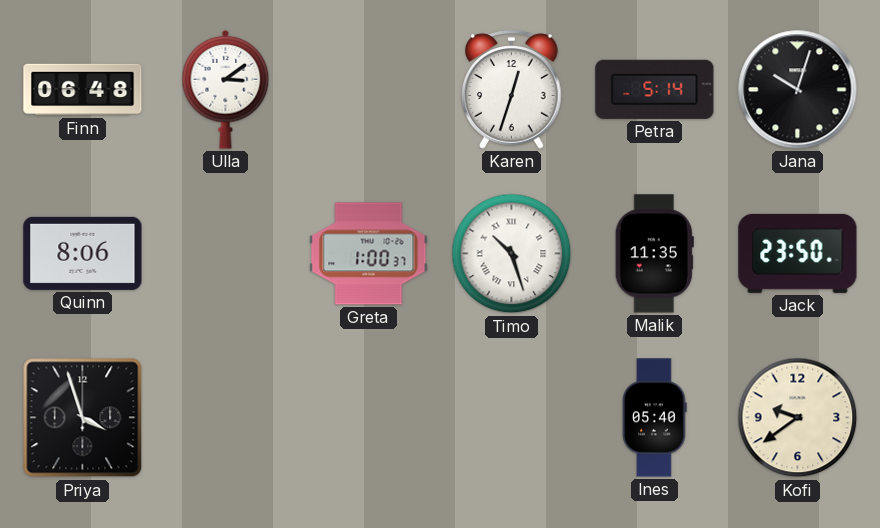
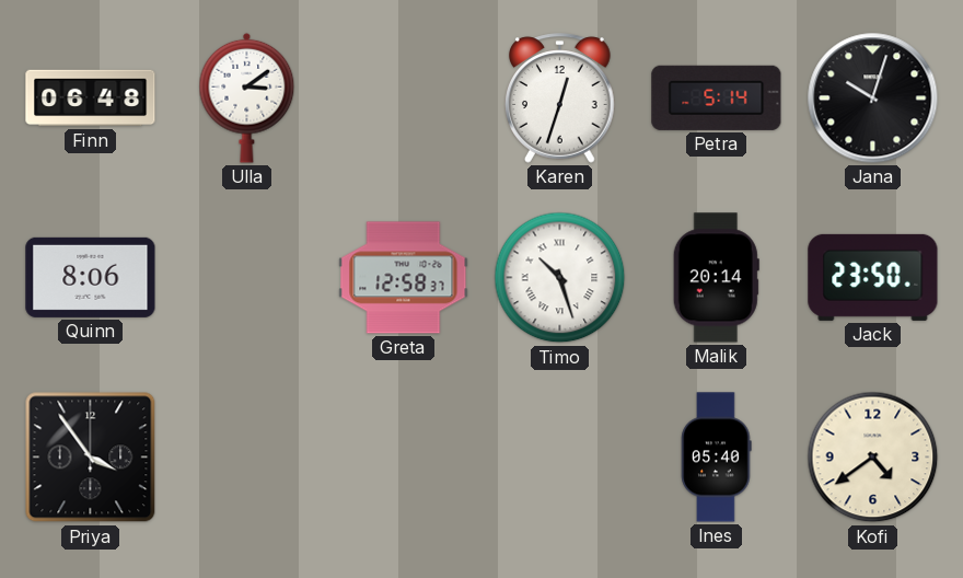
Greta: 1:00 -> 12:58
Malik: 11:35 -> 20:14
Priya: 3:57 -> 3:54
Kofi: 9:39 -> 4:39
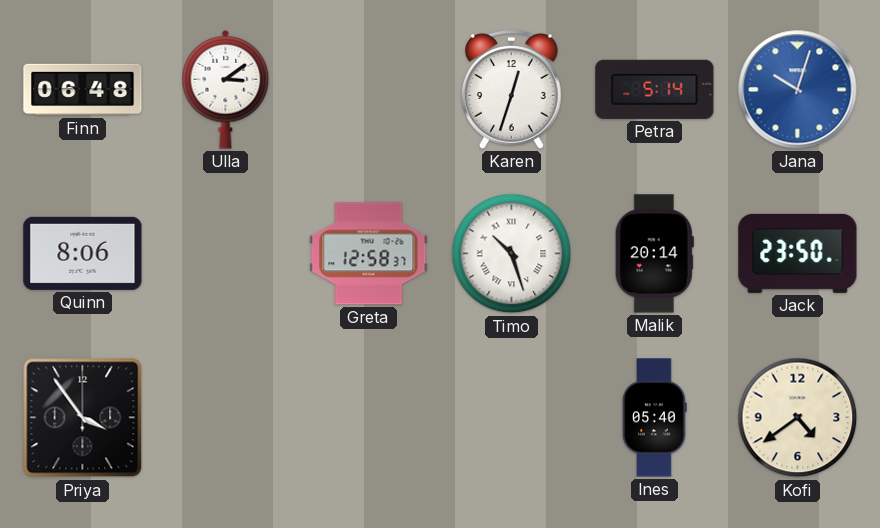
Jana dial: black -> blue
